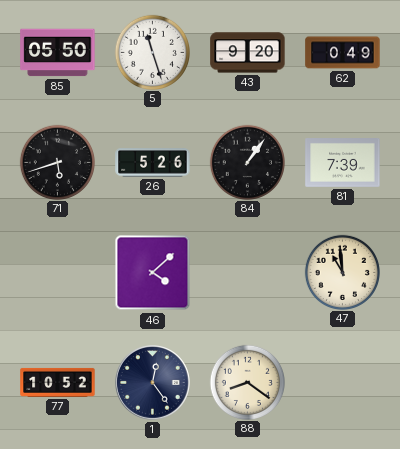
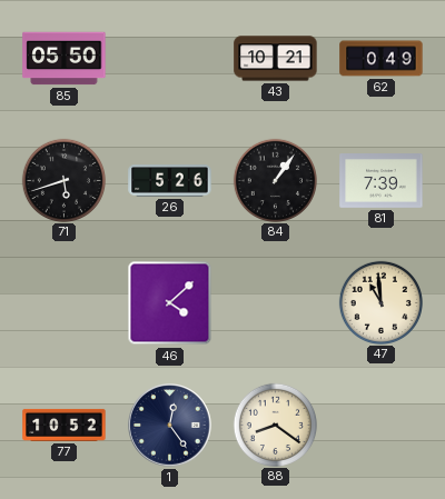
5: 11:27 -> none
43: 9:20 -> 10:21
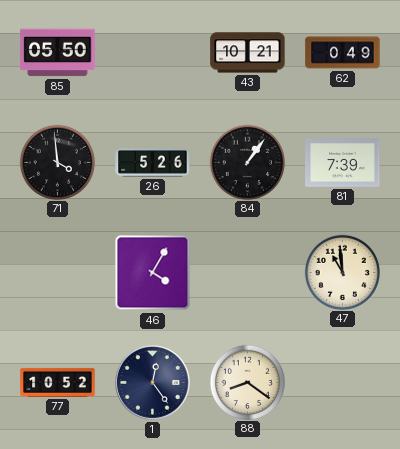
71: 5:42 -> 3:59
46: 4:08 -> 4:05
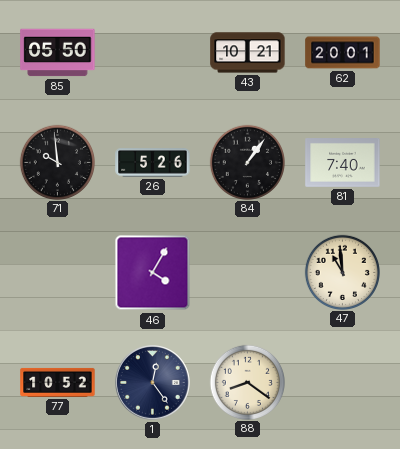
62: 0:49 -> 20:01
71: 3:59 -> 9:59
81: 7:39 -> 7:40
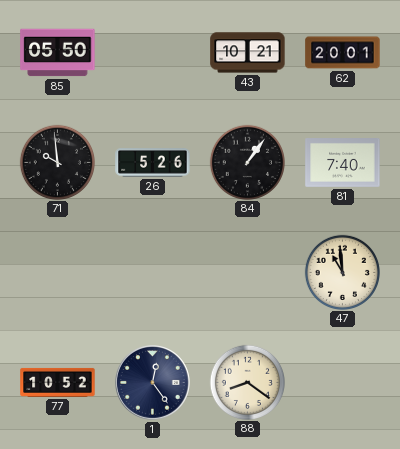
46: 4:05 -> none
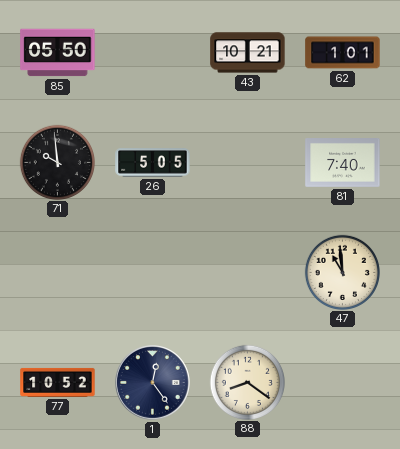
62: 20:01 -> 1:01
26: 5:26 -> 5:05
84: 1:06 -> none
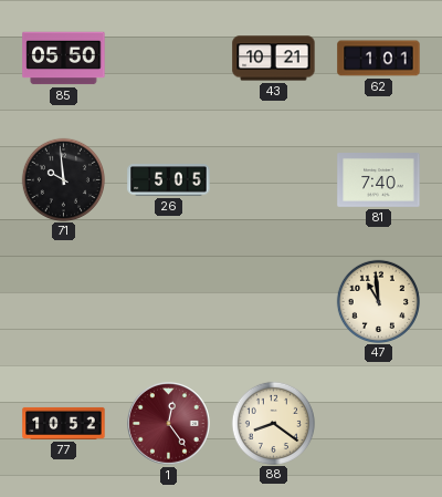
1 dial: navy -> burgundy
